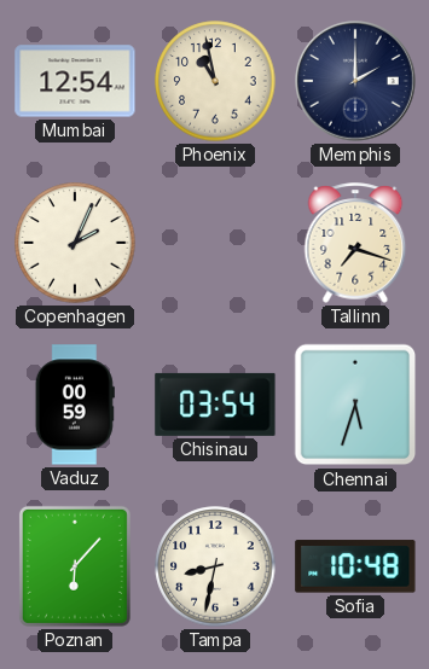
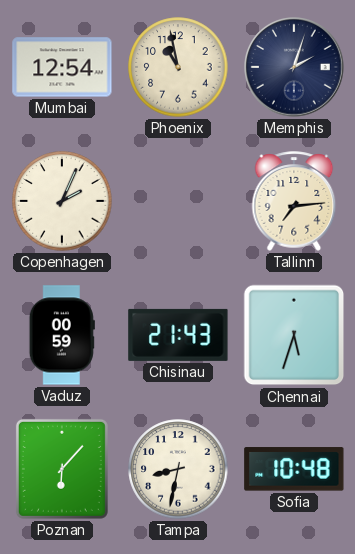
Memphis: 2:00 -> 2:03
Tallinn: 7:18 -> 7:14
Chisinau: 03:54 -> 21:43
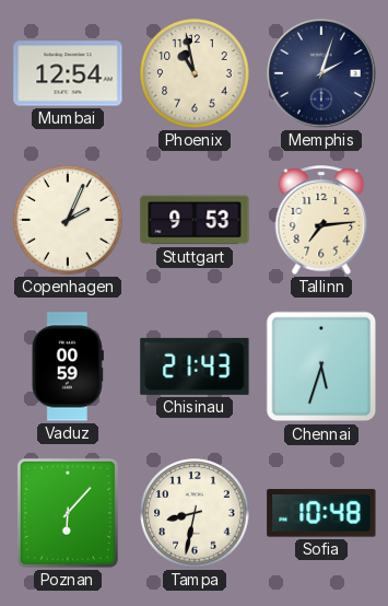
Stuttgart: none -> 9:53
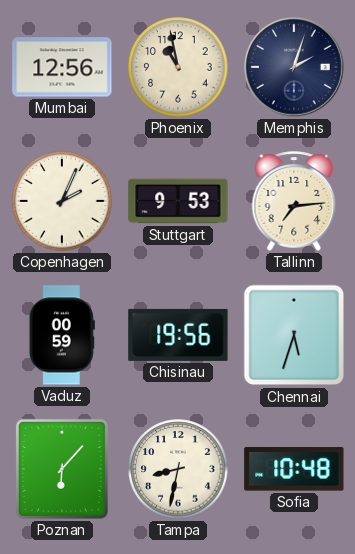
Mumbai: 12:54 -> 12:56
Chisinau: 21:43 -> 19:56
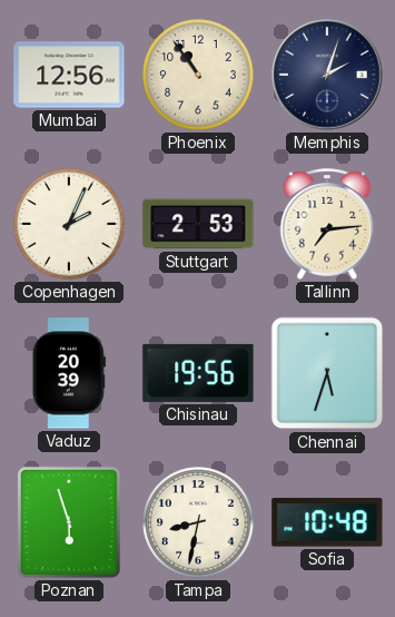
Phoenix: 10:58 -> 10:54
Stuttgart: 9:53 -> 2:53
Vaduz: 00:59 -> 20:39
Poznan: 6:07 -> 5:57
